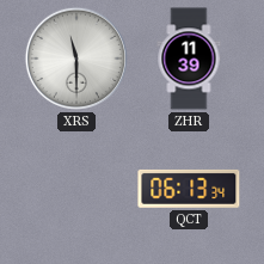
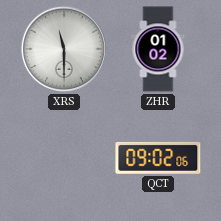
ZHR: 11:39 -> 01:02
QCT: 06:13 -> 09:02
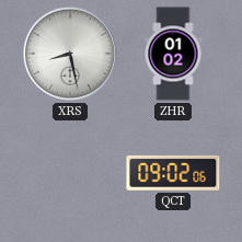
XRS: 11:30 -> 8:28
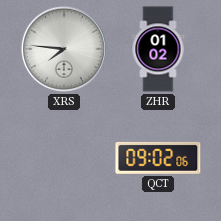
XRS: 8:28 -> 7:46
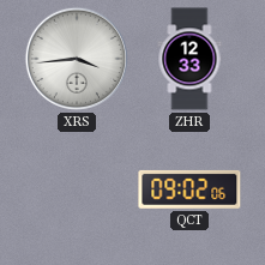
XRS: 7:46 -> 3:44
ZHR: 01:02 -> 12:33
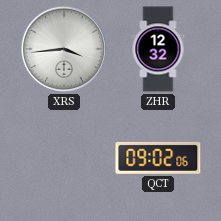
ZHR: 12:33 -> 12:32
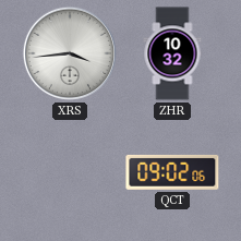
ZHR: 12:32 -> 10:32
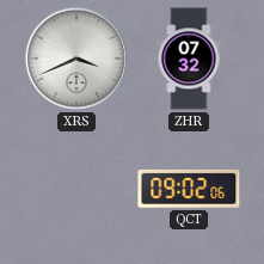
XRS: 3:44 -> 3:41
ZHR: 10:32 -> 07:32
